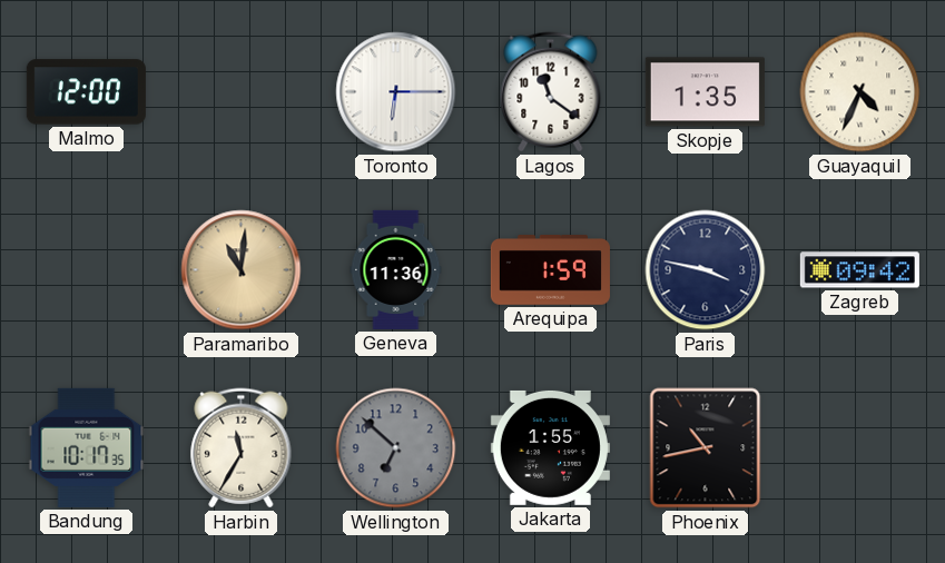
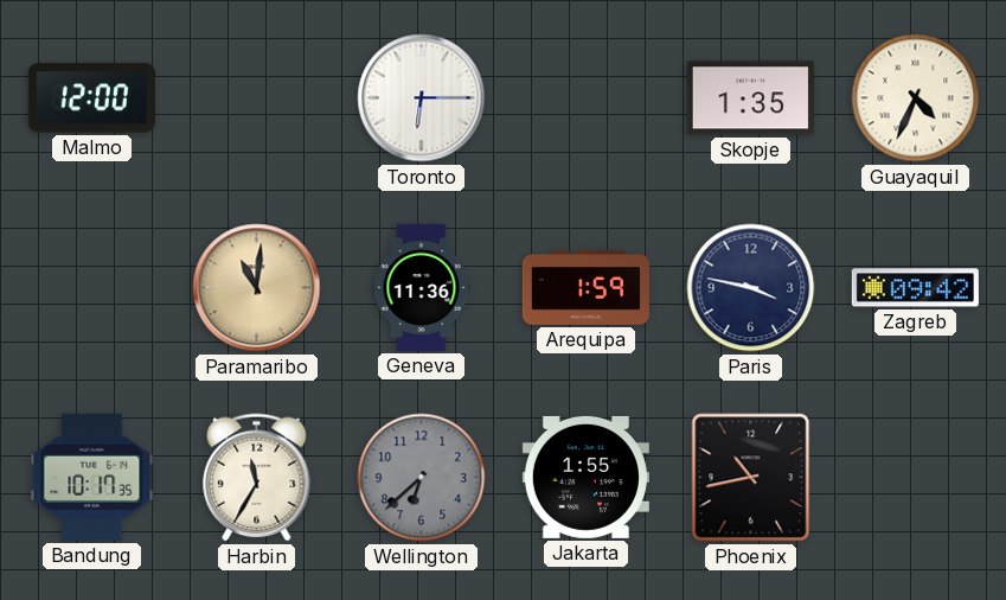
Lagos: 11:21 -> none
Wellington: 6:52 -> 6:38
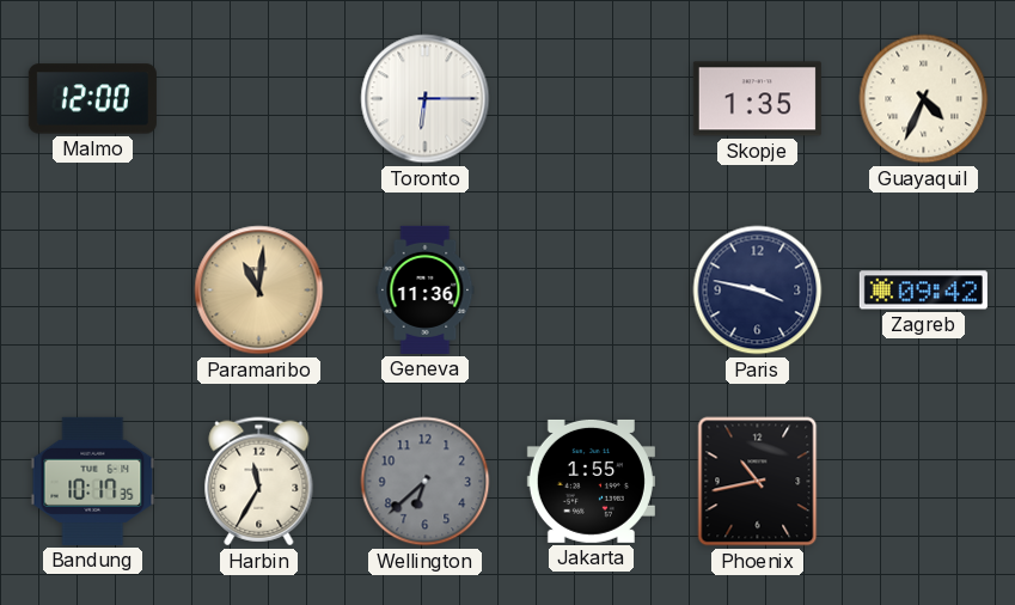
Arequipa: 1:59 -> none
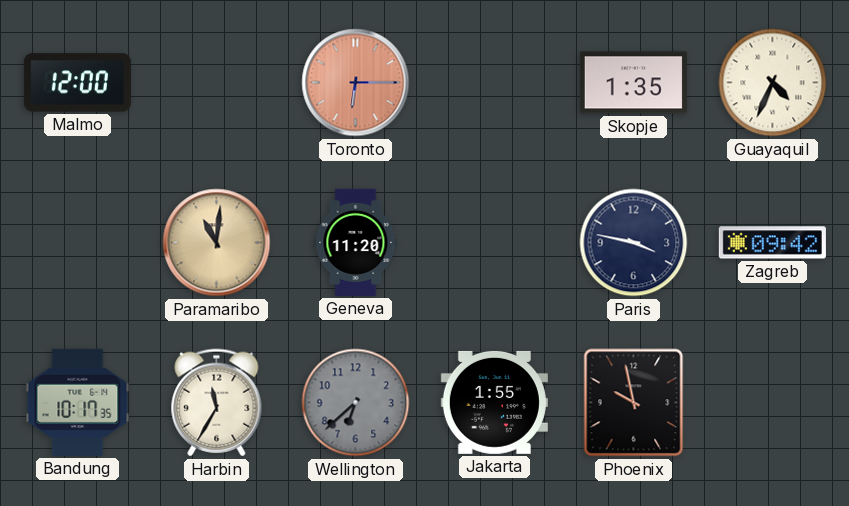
Toronto dial: white -> salmon
Geneva: 11:36 -> 11:20
Phoenix: 10:43 -> 9:58
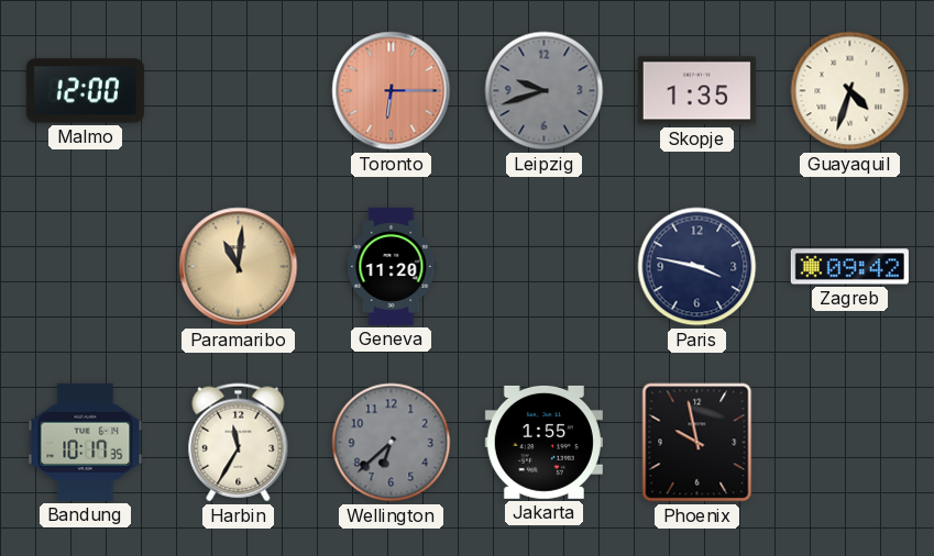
Leipzig: none -> 9:42
Guayaquil: 4:34 -> 4:33
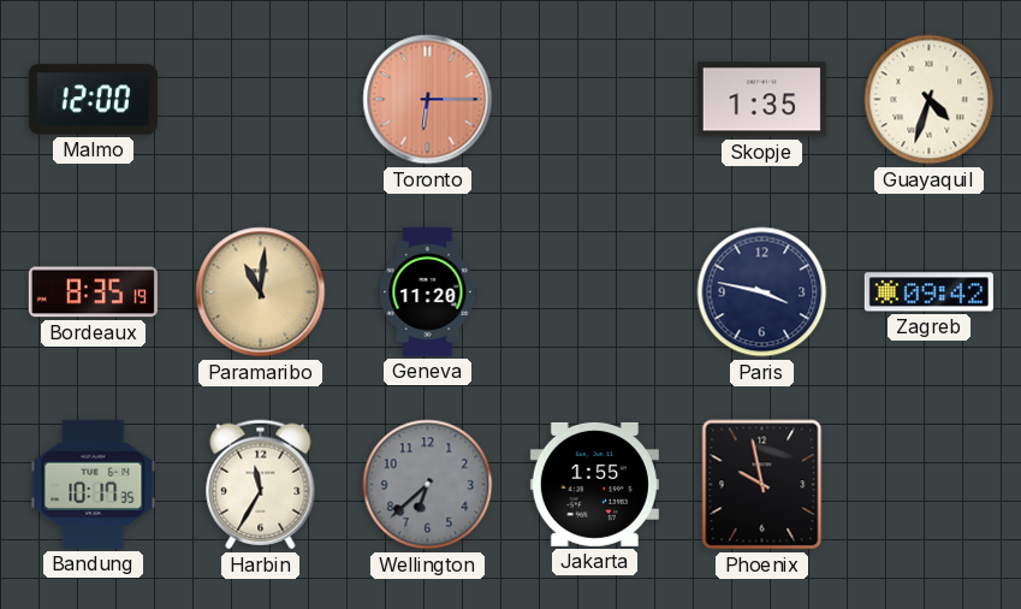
Leipzig: 9:42 -> none
Bordeaux: none -> 8:35
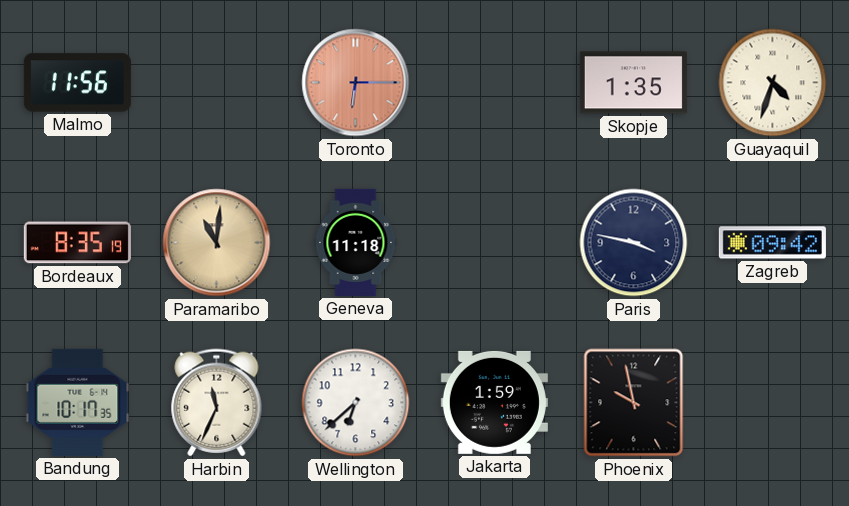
Malmo: 12:00 -> 11:56
Geneva: 11:20 -> 11:18
Harbin: 11:35 -> 11:34
Wellington dial: grey -> white
Jakarta: 1:55 -> 1:59
